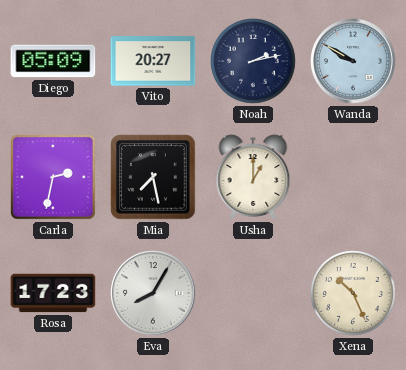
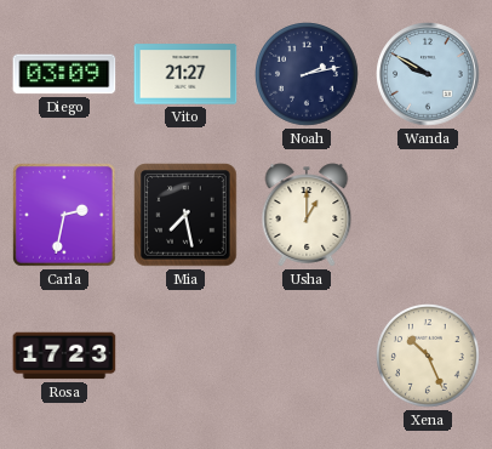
Diego: 05:09 -> 03:09
Vito: 20:27 -> 21:27
Eva: 8:05 -> none
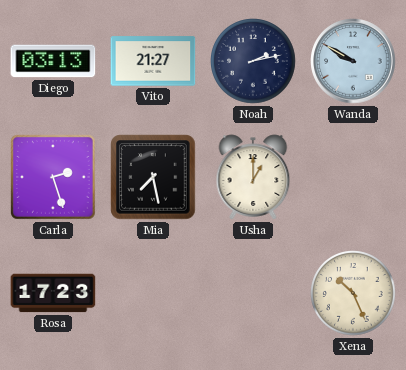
Diego: 03:09 -> 03:13
Carla: 2:32 -> 2:27
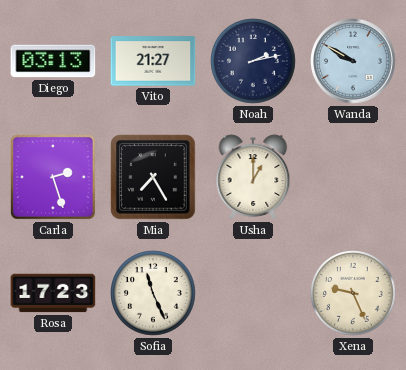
Mia: 7:28 -> 7:25
Sofia: none -> 11:26
Xena: 10:26 -> 9:26
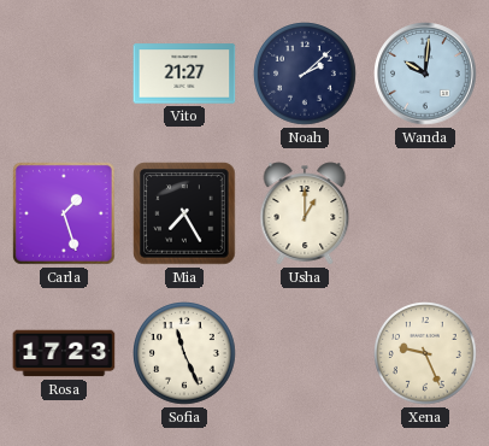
Diego: 03:13 -> none
Noah: 2:13 -> 2:08
Wanda: 9:50 -> 10:01
Carla: 2:27 -> 1:27
